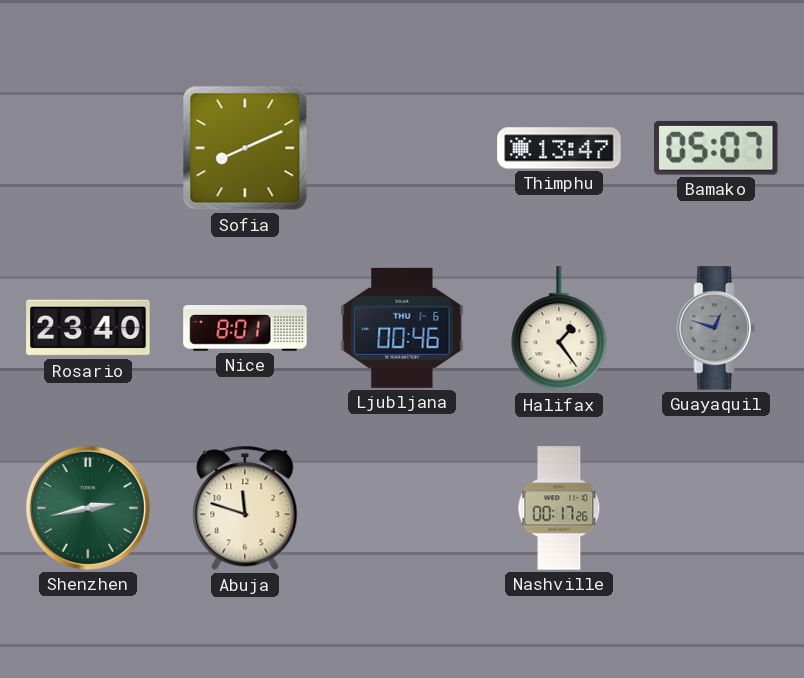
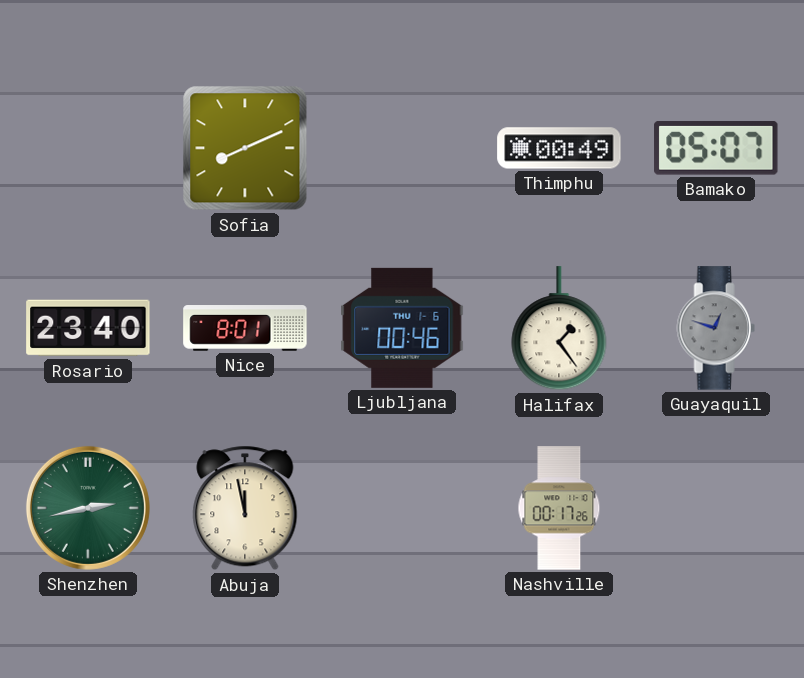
Thimphu: 13:47 -> 00:49
Abuja: 11:48 -> 11:58
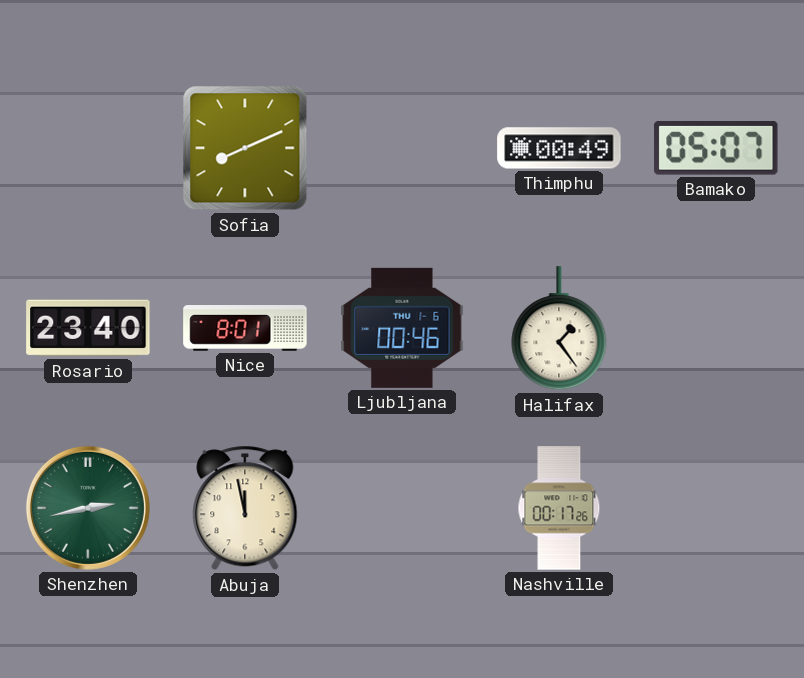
Guayaquil: 12:48 -> none
